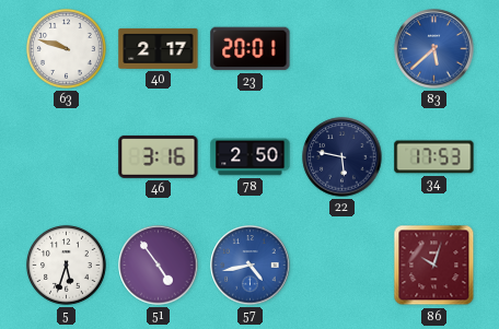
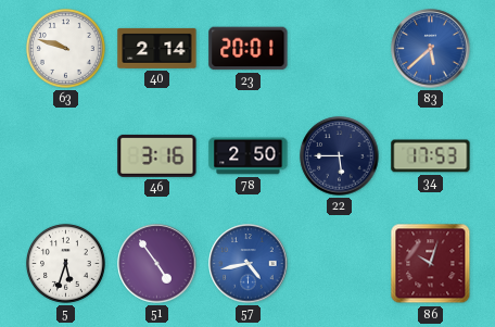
40: 2:17 -> 2:14
22: 5:47 -> 5:45
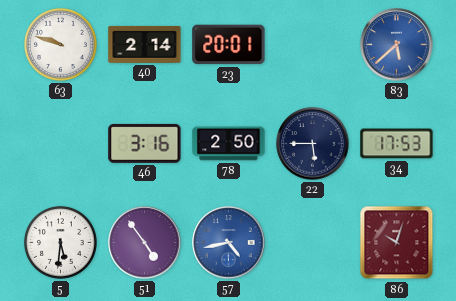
5: 5:33 -> 5:31
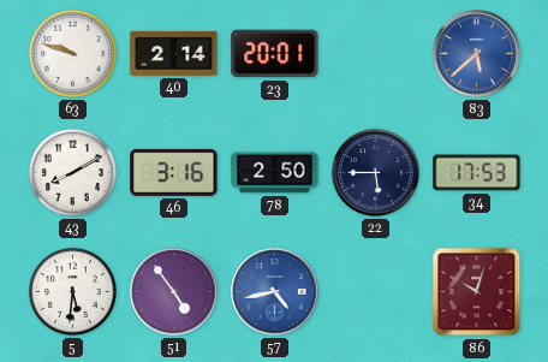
43: none -> 8:10
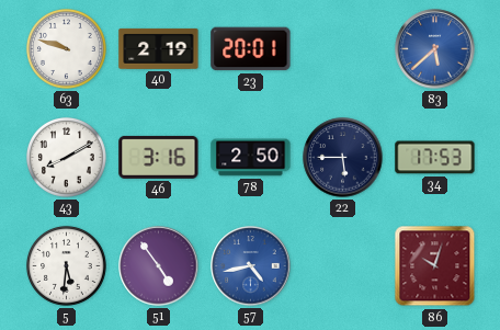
40: 2:14 -> 2:19
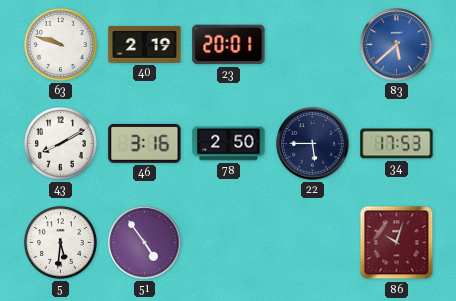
57: 4:43 -> none
